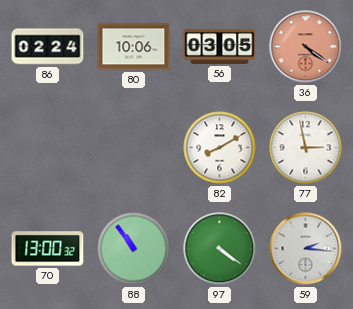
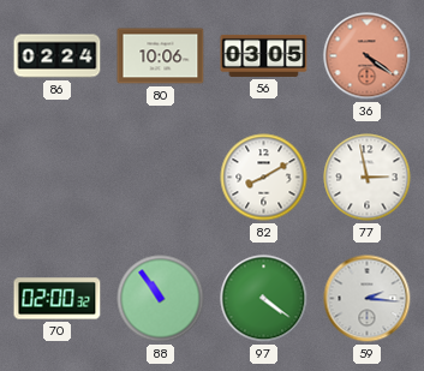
70: 13:00 -> 02:00
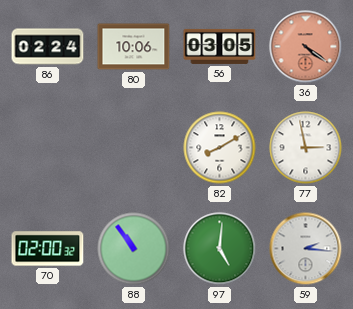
97: 4:21 -> 5:01
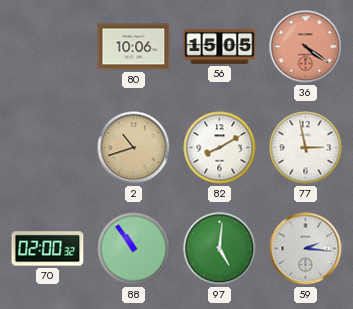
86: 02:24 -> none
56: 03:05 -> 15:05
2: none -> 10:42
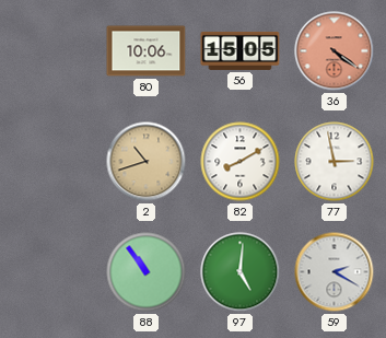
70: 02:00 -> none
59: 2:16 -> 2:20
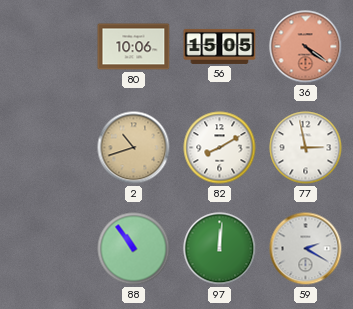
97: 5:01 -> 12:01
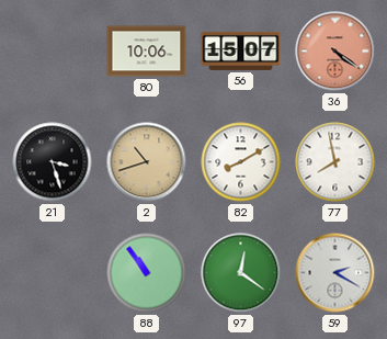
56: 15:05 -> 15:07
21: none -> 3:27
77: 2:58 -> 7:58
97: 12:01 -> 12:21
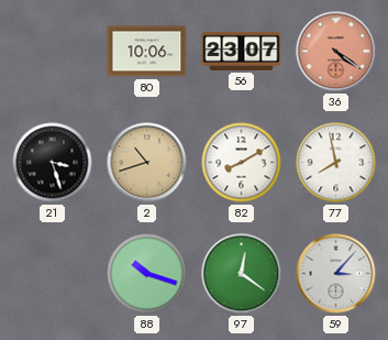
56: 15:07 -> 23:07
88: 10:54 -> 10:18
59: 2:20 -> 3:07
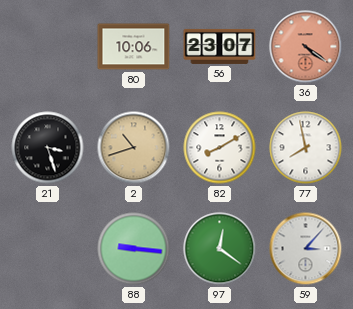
88: 10:18 -> 9:16
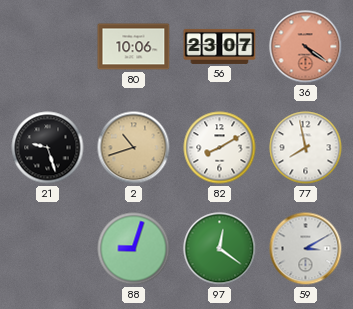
21: 3:27 -> 9:27
88: 9:16 -> 9:03
59: 3:07 -> 3:10
